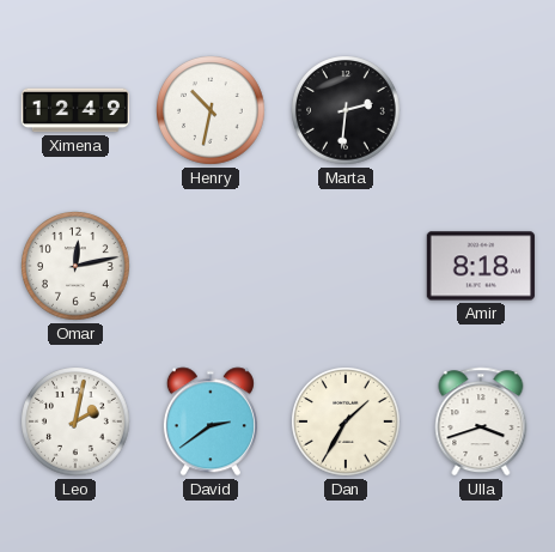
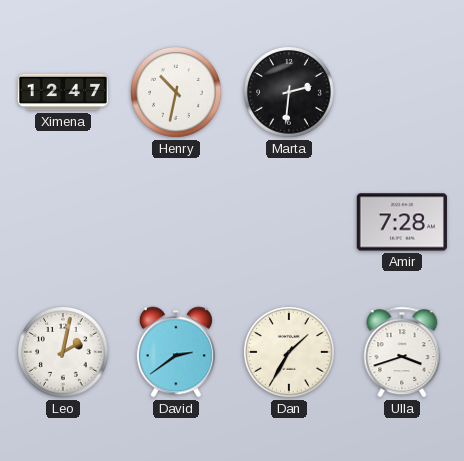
Ximena: 12:49 -> 12:47
Omar: 12:13 -> none
Amir: 8:18 -> 7:28
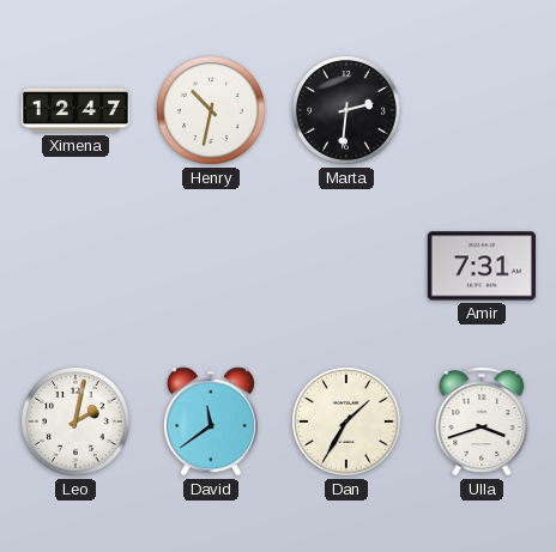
Amir: 7:28 -> 7:31
David: 2:39 -> 11:39
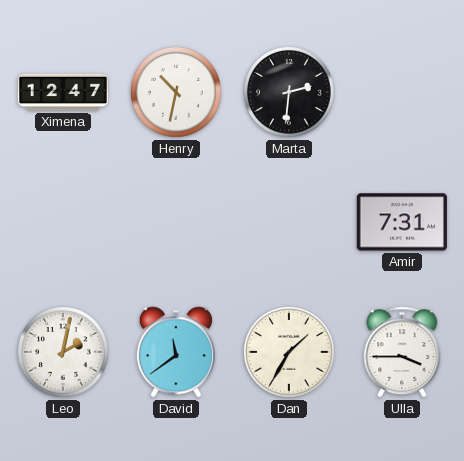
Ulla: 3:42 -> 3:45
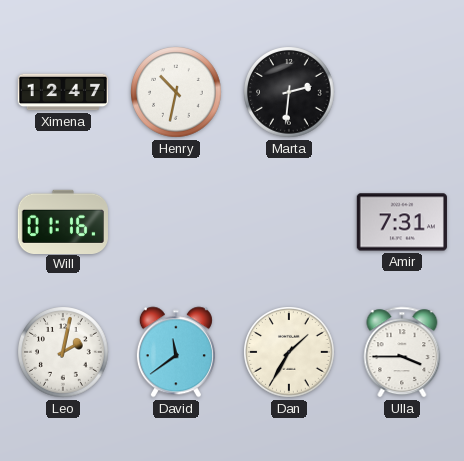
Will: none -> 01:16
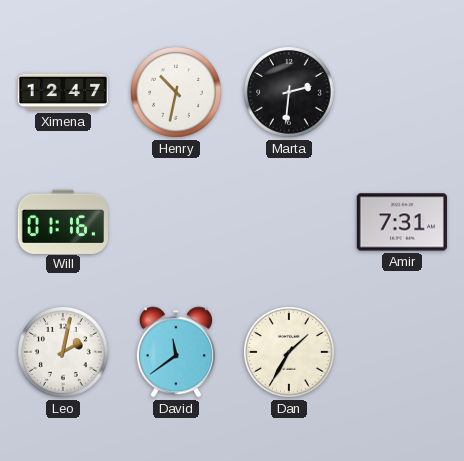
Ulla: 3:45 -> none
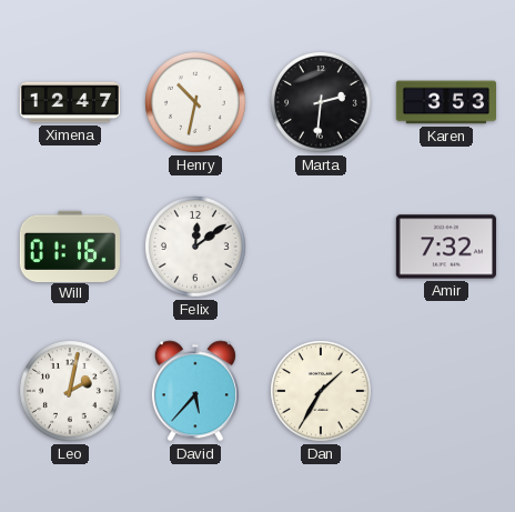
Karen: none -> 3:53
Felix: none -> 12:09
Amir: 7:31 -> 7:32
David: 11:39 -> 5:37
